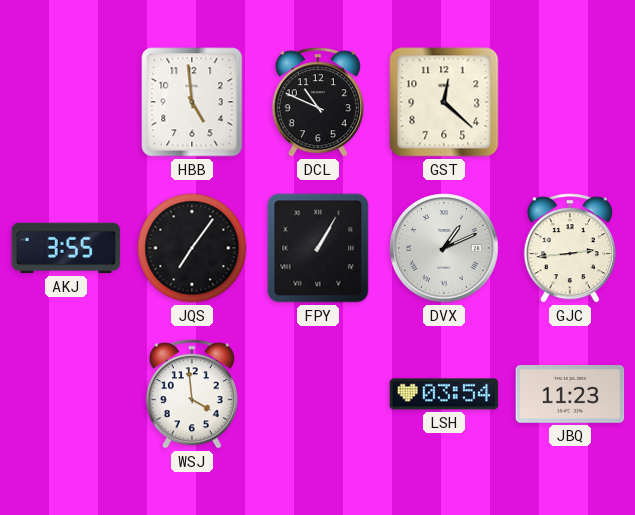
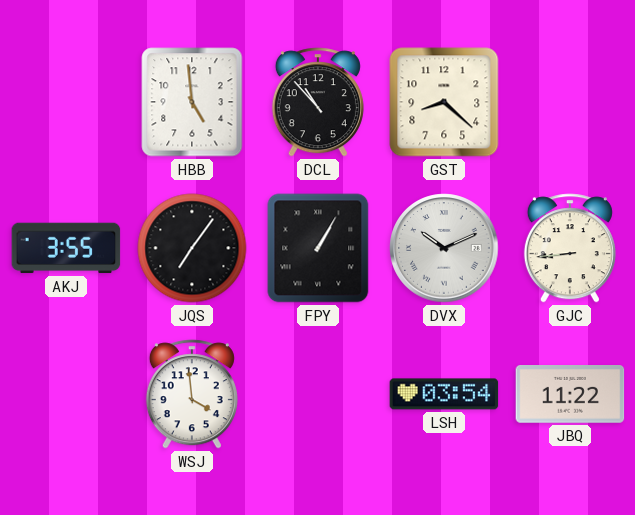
DCL: 10:49 -> 10:53
GST: 12:22 -> 8:22
DVX: 1:11 -> 10:11
GJC: 2:44 -> 8:44
JBQ: 11:23 -> 11:22
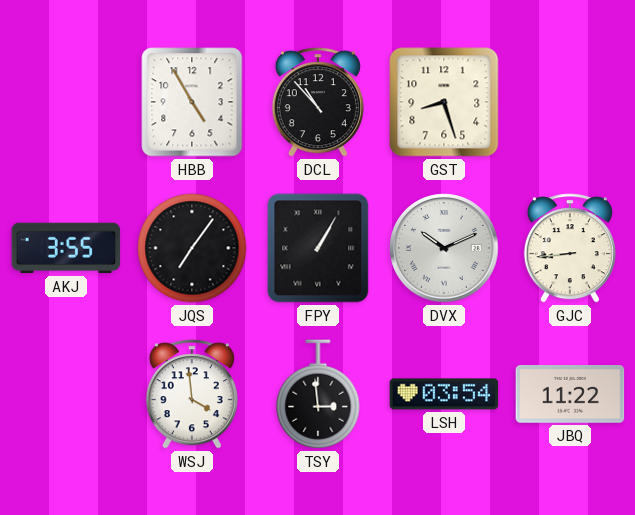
HBB: 4:59 -> 4:55
GST: 8:22 -> 8:27
TSY: none -> 2:59
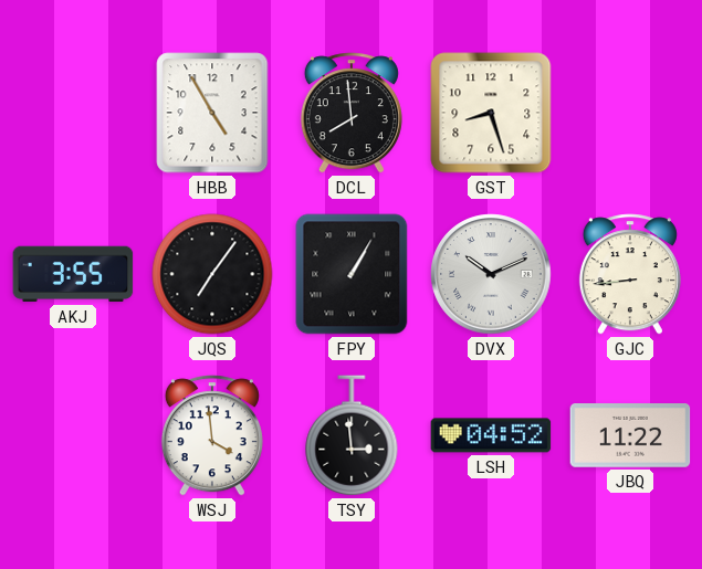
DCL: 10:53 -> 7:59
LSH: 03:54 -> 04:52
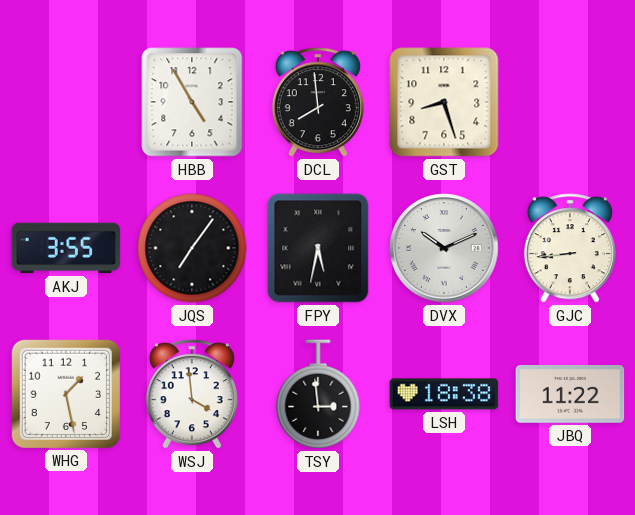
FPY: 1:05 -> 5:32
WHG: none -> 1:28
LSH: 04:52 -> 18:38
